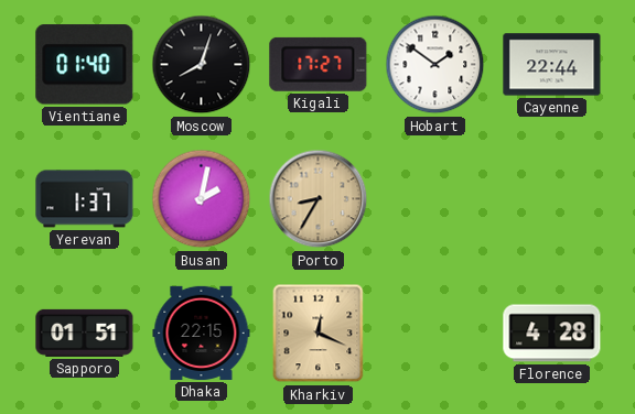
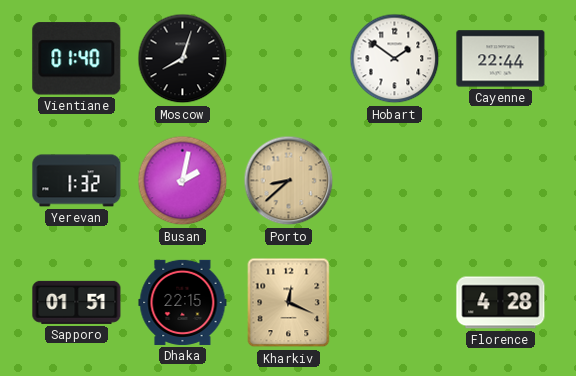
Kigali: 17:27 -> none
Yerevan: 1:37 -> 1:32
Porto: 8:35 -> 8:38
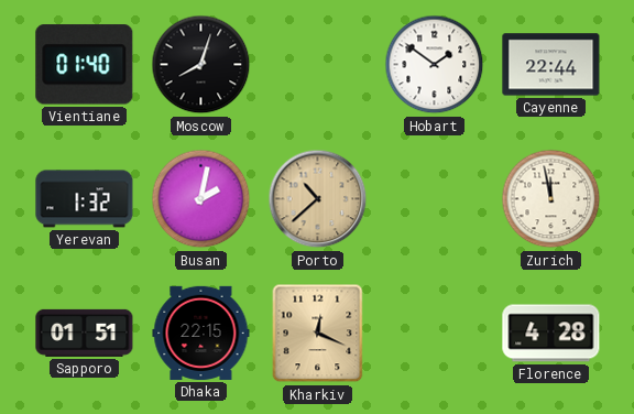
Porto: 8:38 -> 10:38
Zurich: none -> 11:58
